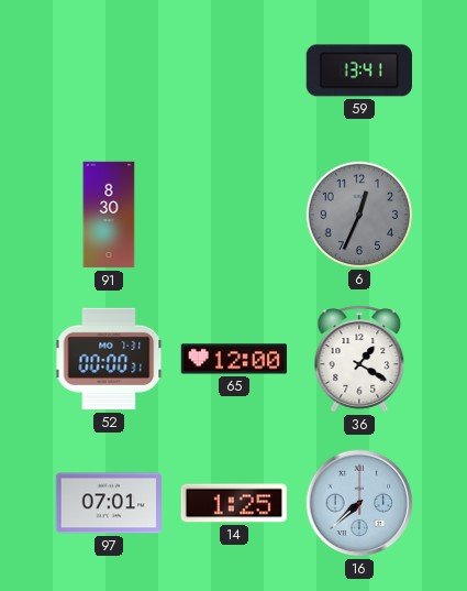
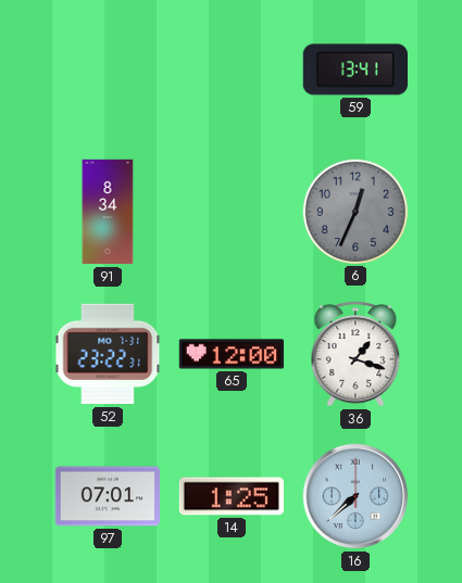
91: 8:30 -> 8:34
52: 00:00 -> 23:22
36: 1:20 -> 1:18
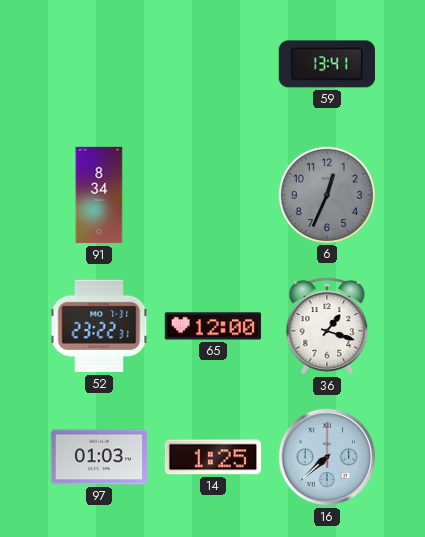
97: 07:01 -> 01:03
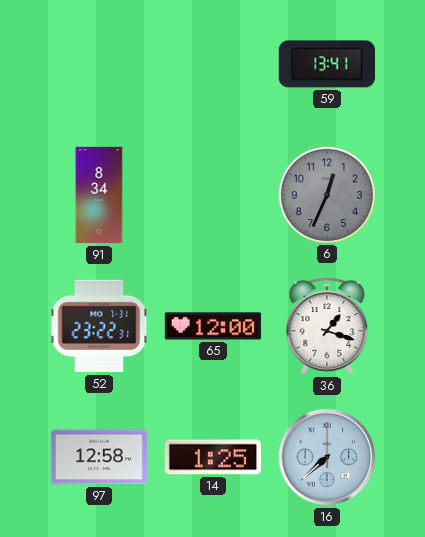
97: 01:03 -> 12:58
